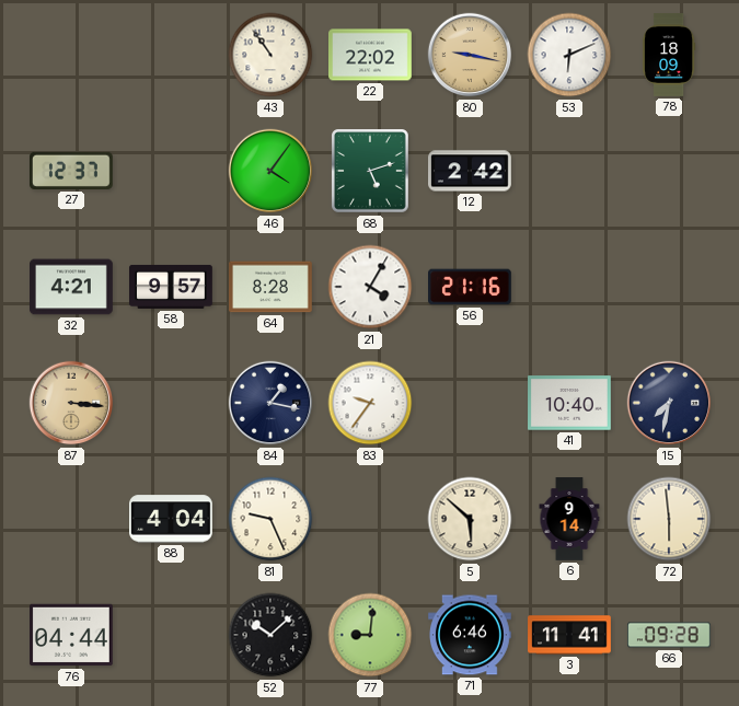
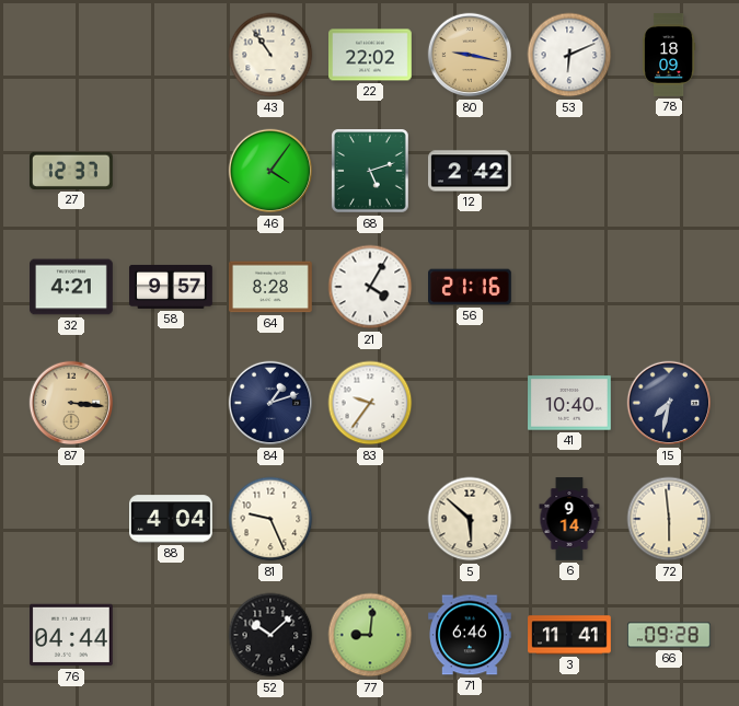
84: 1:17 -> 1:12
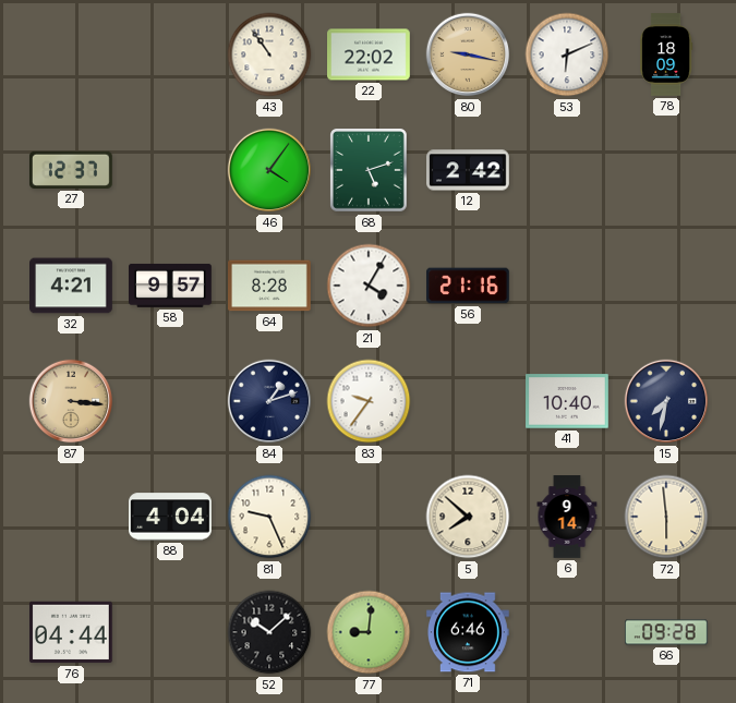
5: 5:52 -> 7:52
3: 11:41 -> none
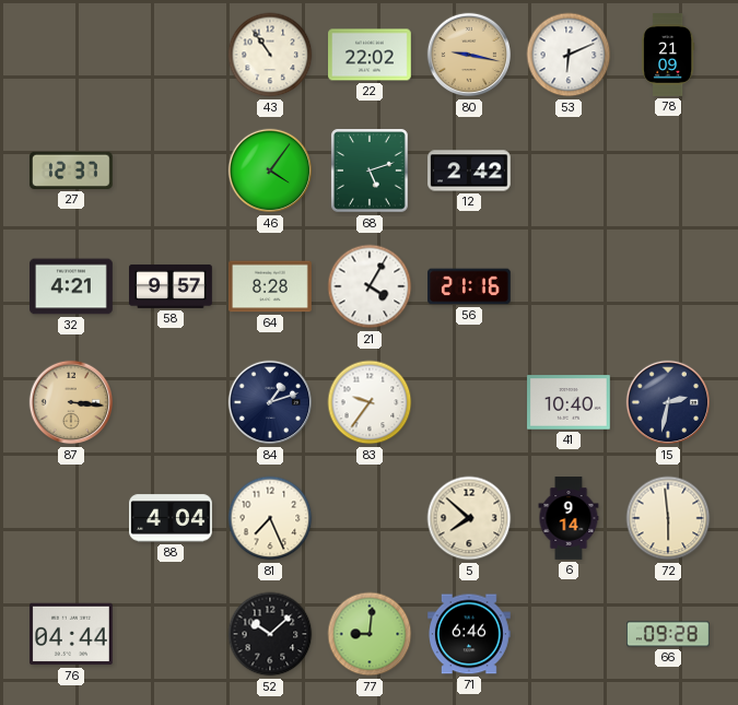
78: 18:09 -> 21:09
15: 7:32 -> 2:32
81: 9:26 -> 7:26
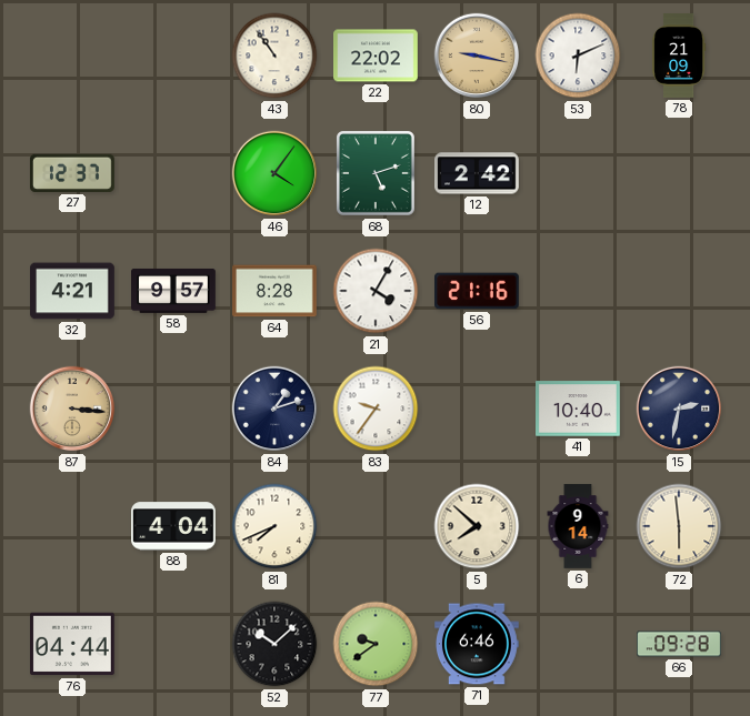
81: 7:26 -> 7:41
77: 9:01 -> 9:39
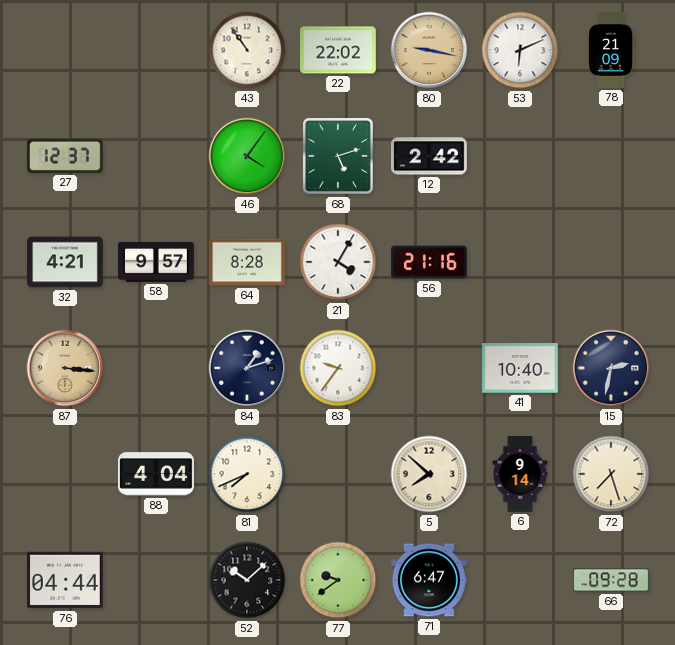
72: 5:59 -> 7:27
71: 6:46 -> 6:47
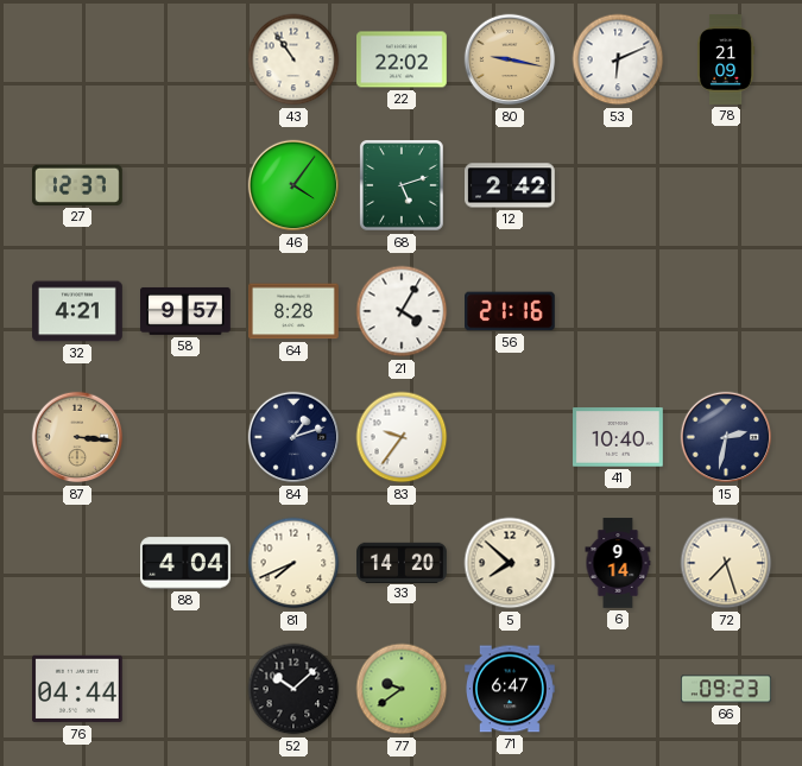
33: none -> 14:20
66: 09:28 -> 09:23
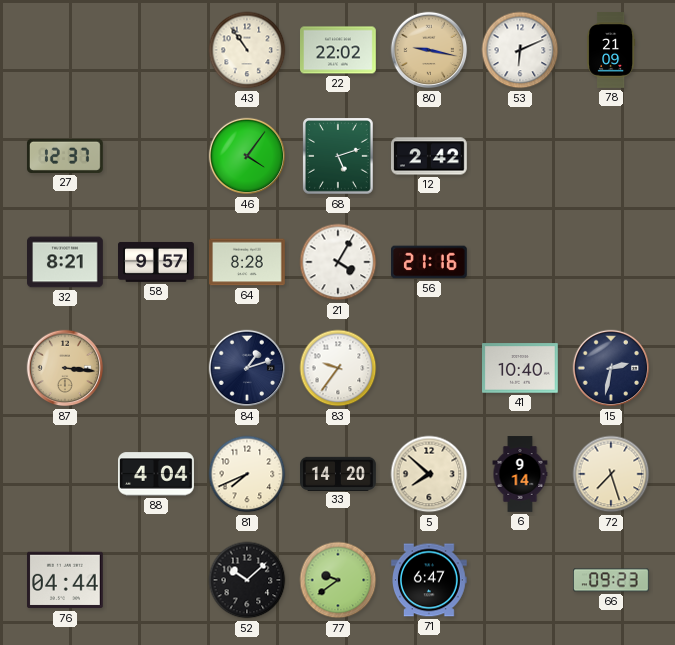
32: 4:21 -> 8:21
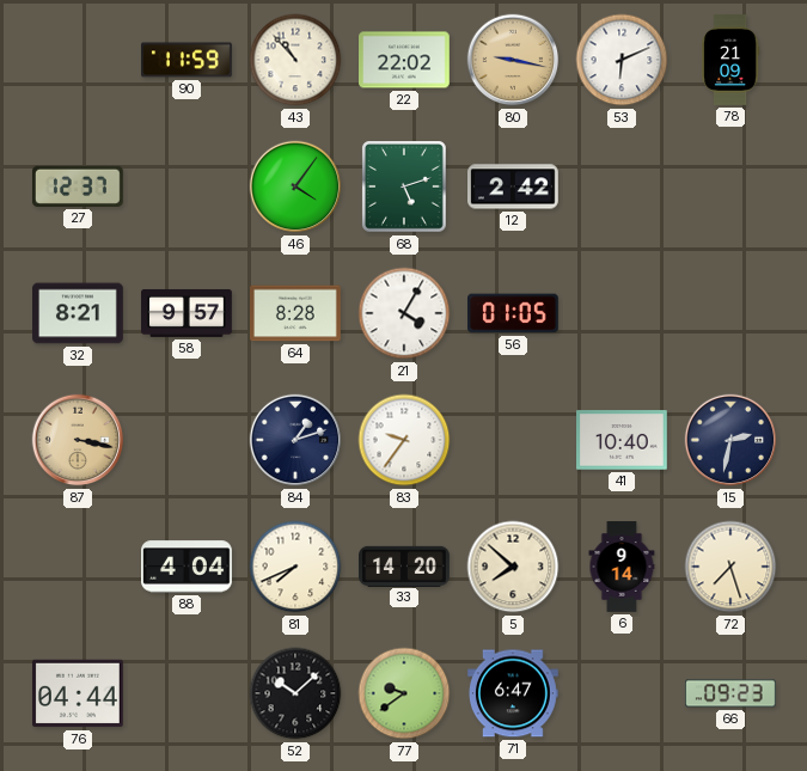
90: none -> 11:59
43: 10:54 -> 10:53
56: 21:16 -> 01:05
87: 3:16 -> 3:17
